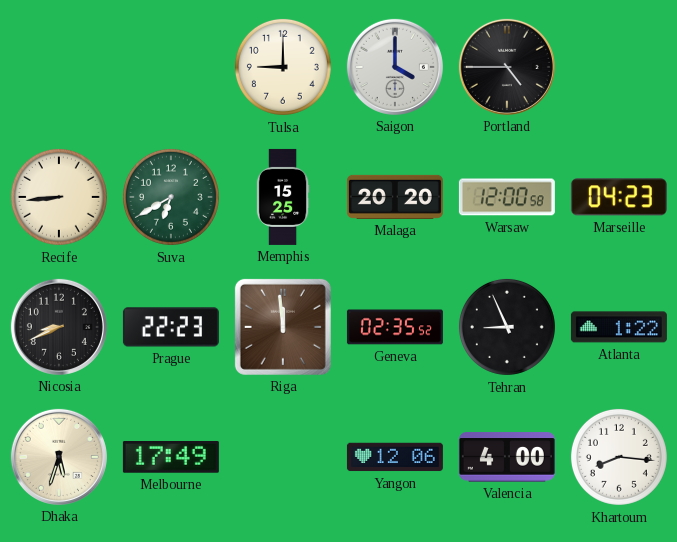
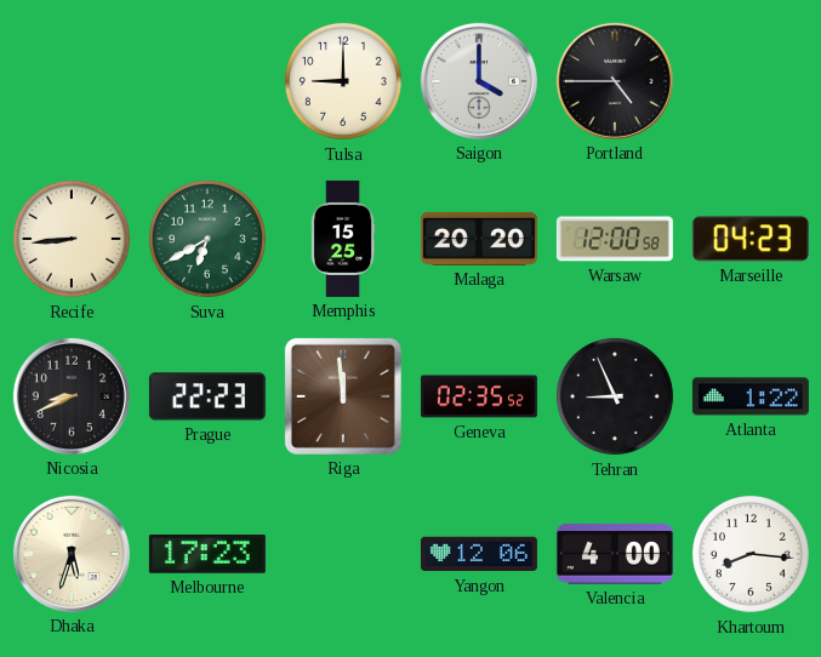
Melbourne: 17:49 -> 17:23
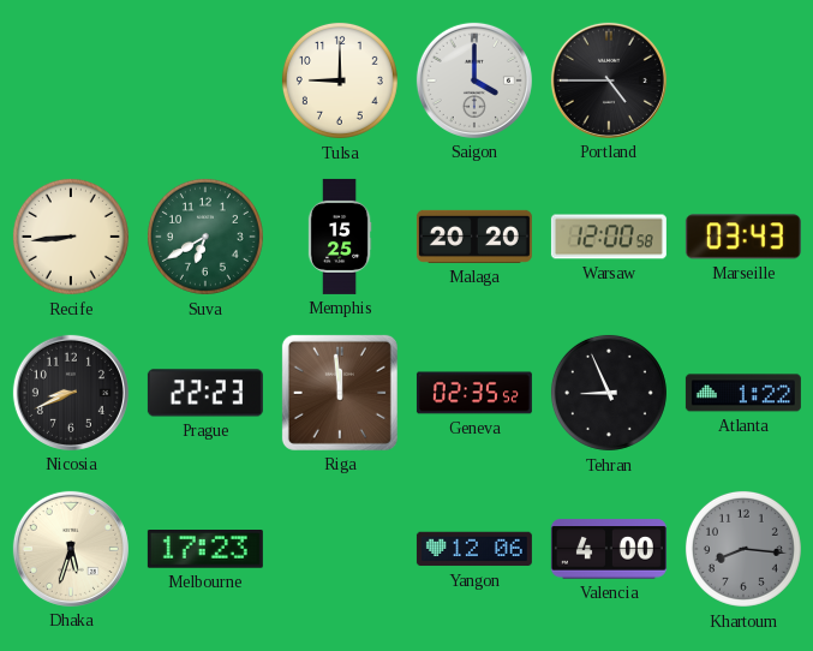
Marseille: 04:23 -> 03:43
Khartoum dial: white -> grey
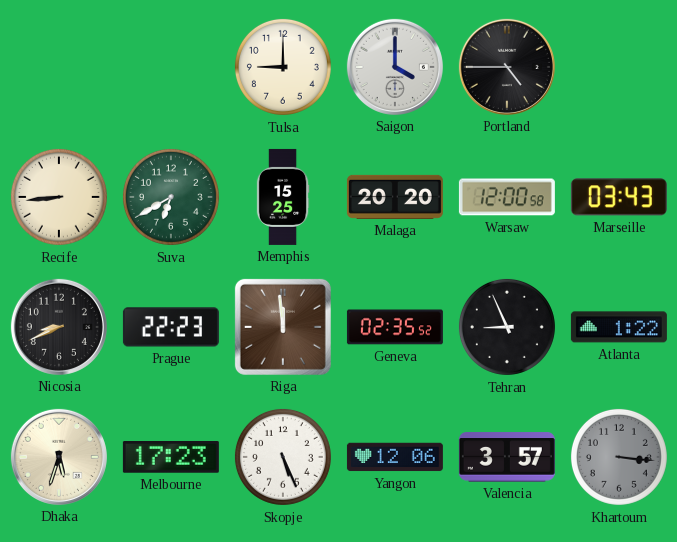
Skopje: none -> 5:26
Valencia: 4:00 -> 3:57
Khartoum: 8:16 -> 3:16
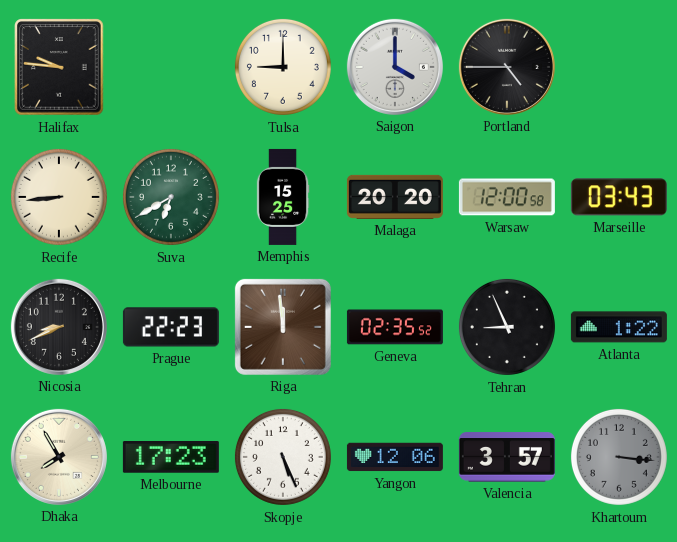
Halifax: none -> 9:46
Dhaka: 5:33 -> 7:55
